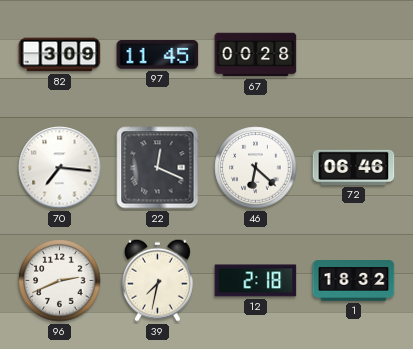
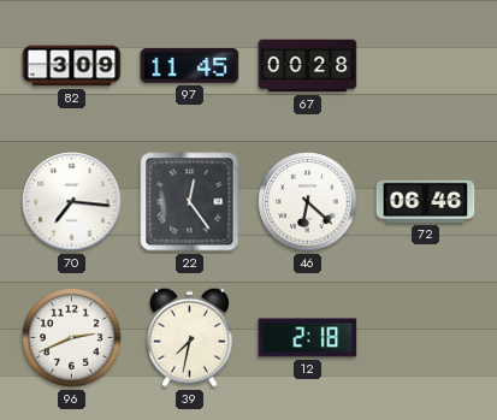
22: 12:19 -> 12:24
1: 18:32 -> none
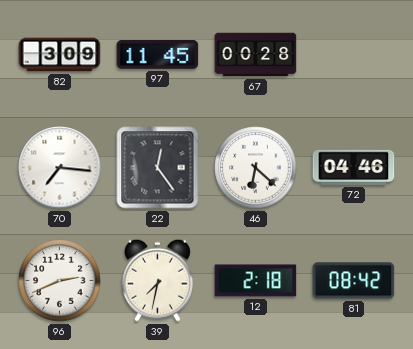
72: 06:46 -> 04:46
81: none -> 08:42
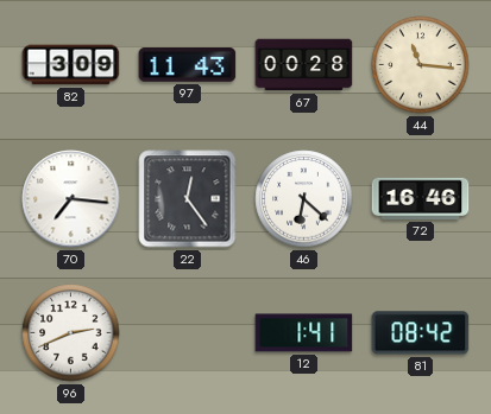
97: 11:45 -> 11:43
44: none -> 11:16
72: 04:46 -> 16:46
39: 7:32 -> none
12: 2:18 -> 1:41
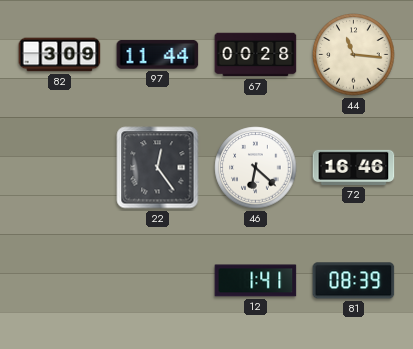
97: 11:43 -> 11:44
70: 7:16 -> none
96: 2:41 -> none
81: 08:42 -> 08:39
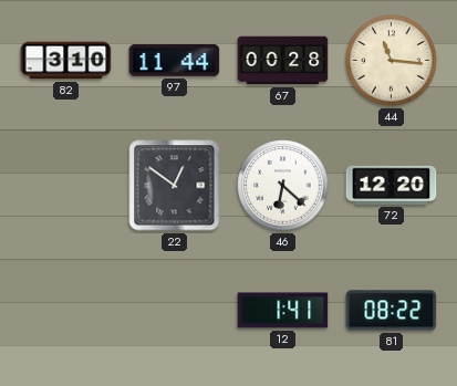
82: 3:09 -> 3:10
22: 12:24 -> 12:51
72: 16:46 -> 12:20
81: 08:39 -> 08:22
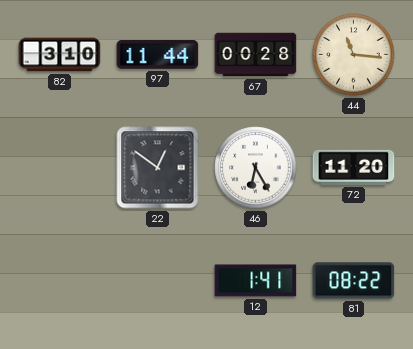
46: 6:22 -> 6:25
72: 12:20 -> 11:20
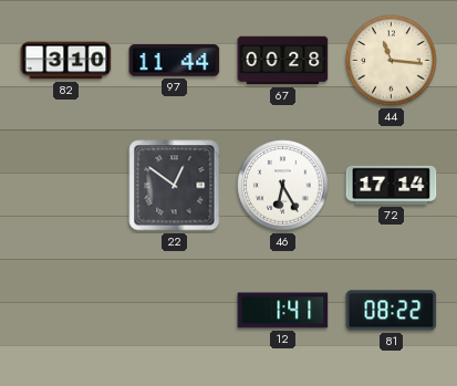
72: 11:20 -> 17:14
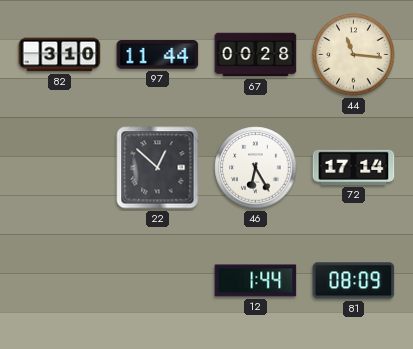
22: 12:51 -> 12:52
12: 1:41 -> 1:44
81: 08:22 -> 08:09
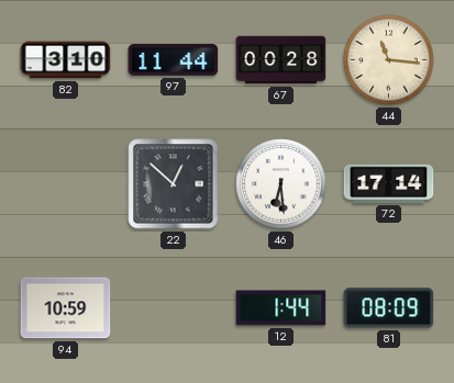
46: 6:25 -> 6:29
94: none -> 10:59
